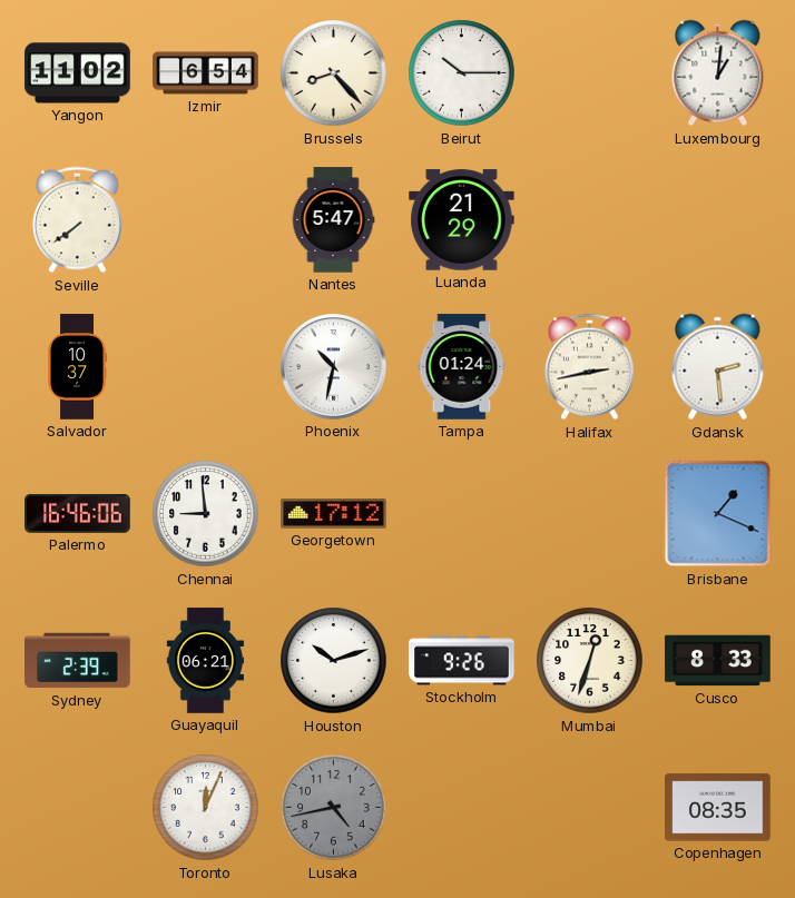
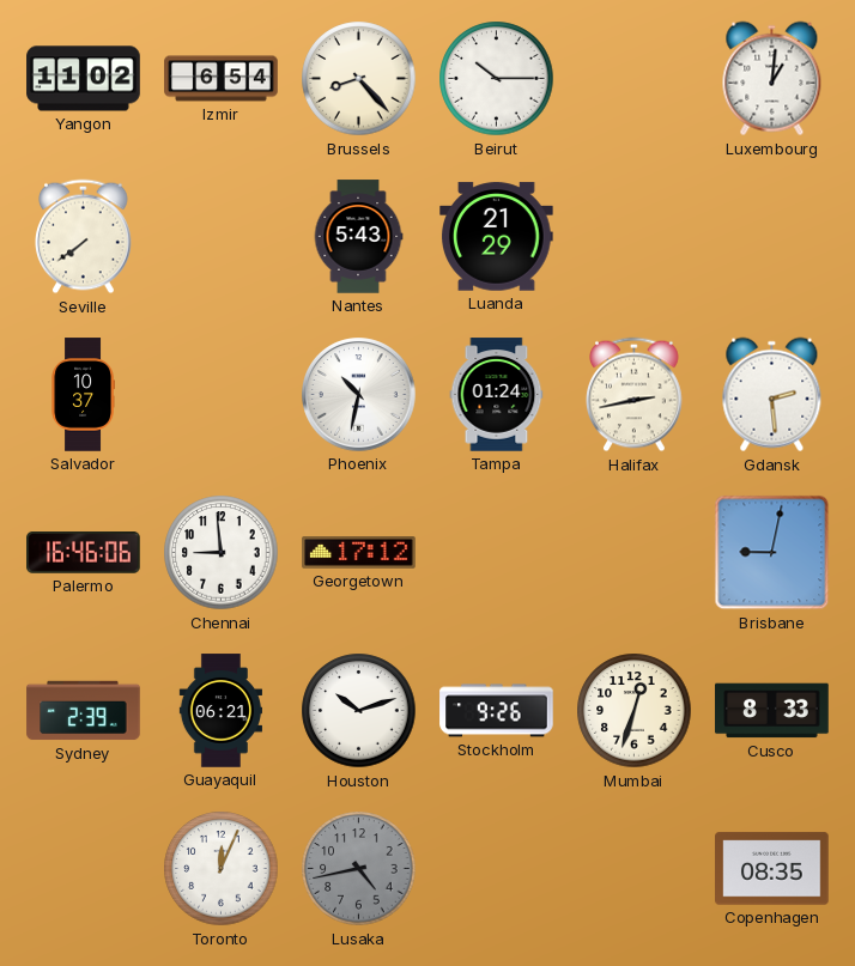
Nantes: 5:47 -> 5:43
Brisbane: 1:19 -> 9:02
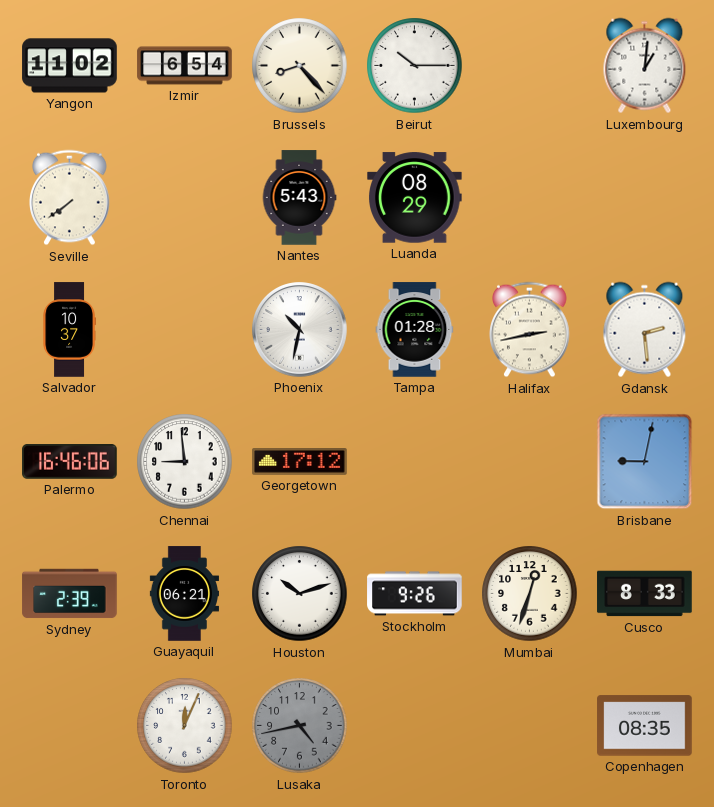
Luanda: 21:29 -> 08:29
Tampa: 01:24 -> 01:28
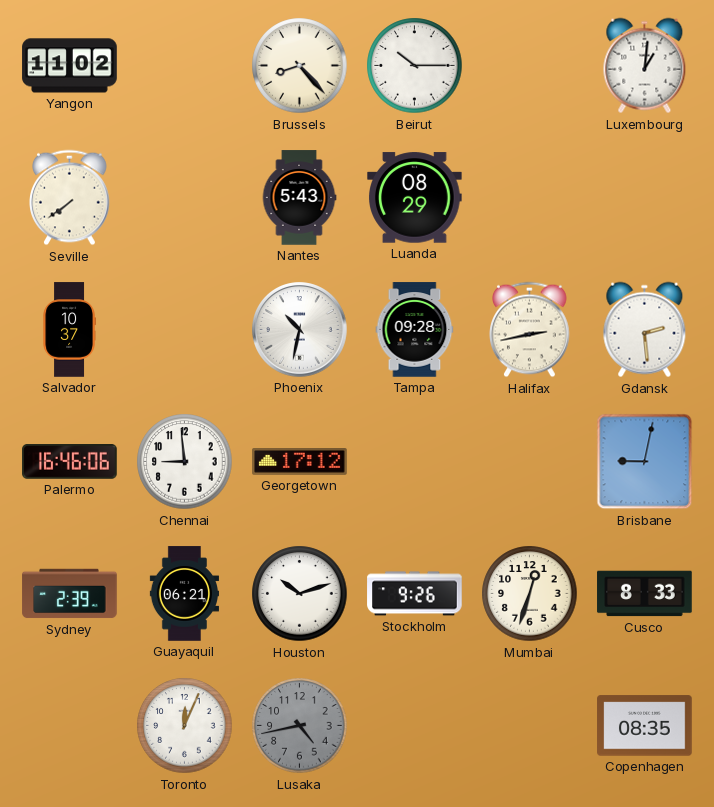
Izmir: 6:54 -> none
Tampa: 01:28 -> 09:28
